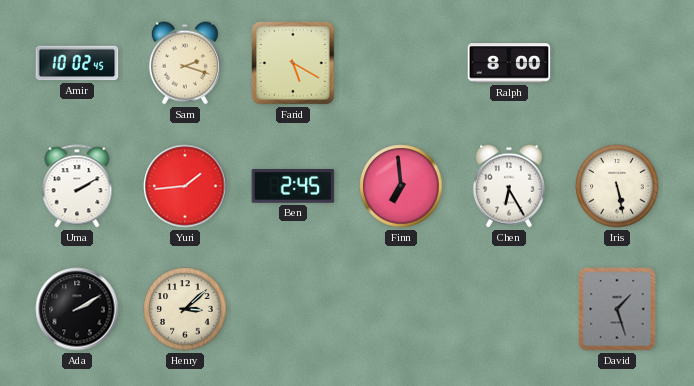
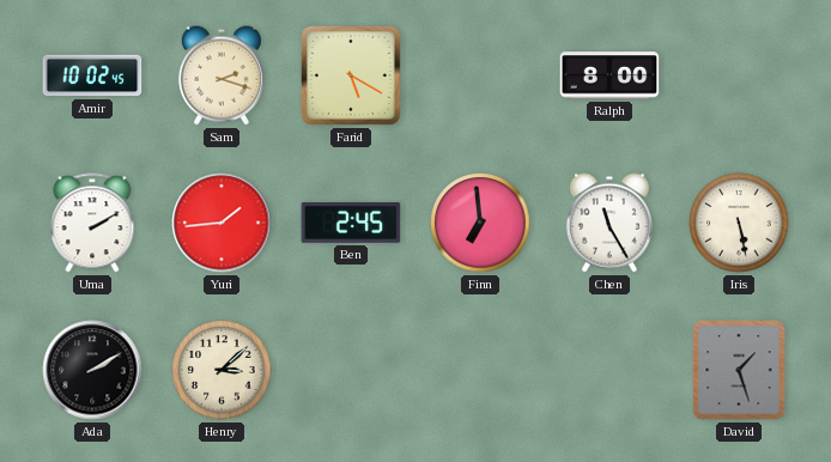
Chen: 6:25 -> 11:25
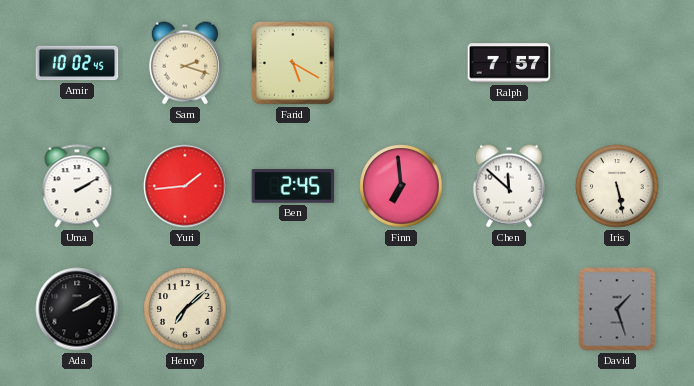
Ralph: 8:00 -> 7:57
Chen: 11:25 -> 11:52
Henry: 3:08 -> 7:08
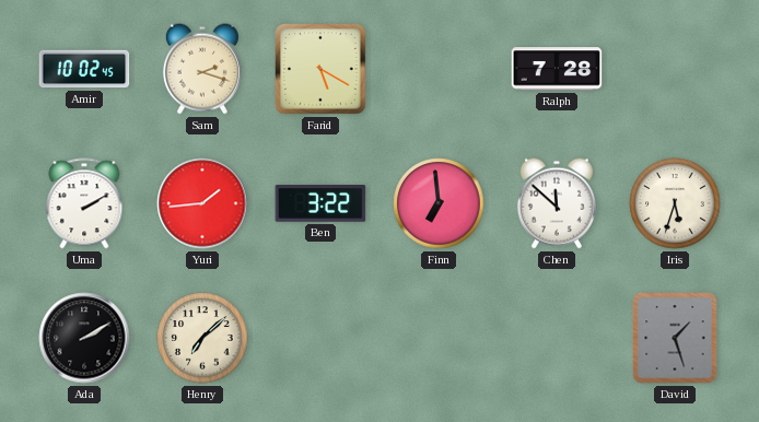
Ralph: 7:57 -> 7:28
Ben: 2:45 -> 3:22
Iris: 5:28 -> 5:33
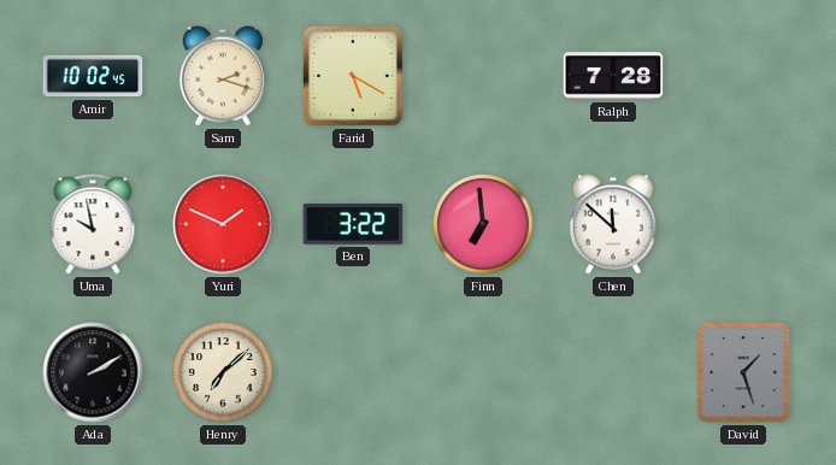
Uma: 2:10 -> 9:58
Yuri: 1:44 -> 1:49
Iris: 5:33 -> none
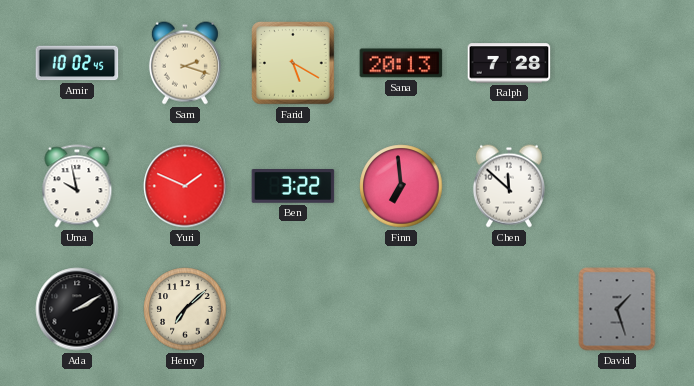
Sana: none -> 20:13
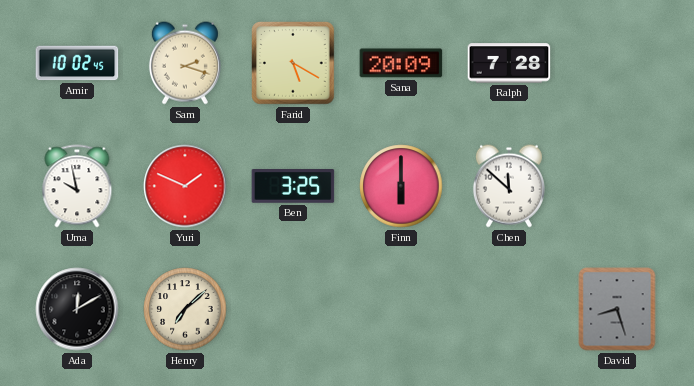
Sana: 20:13 -> 20:09
Ben: 3:22 -> 3:25
Finn: 6:59 -> 6:00
Ada: 2:10 -> 12:10
David: 1:27 -> 8:27
